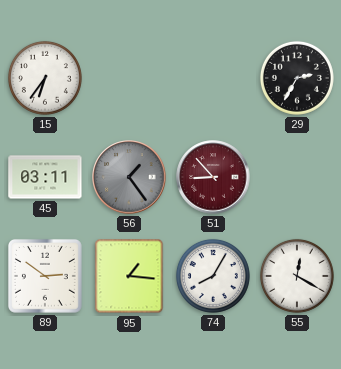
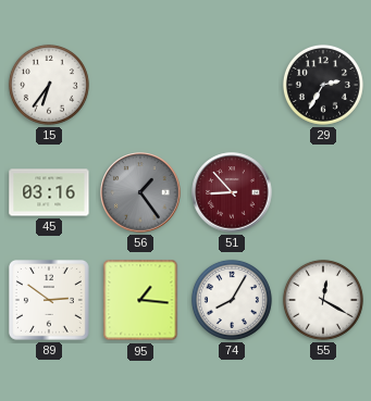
45: 03:11 -> 03:16
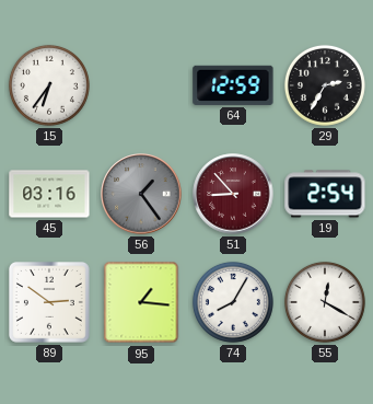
64: none -> 12:59
19: none -> 2:54
